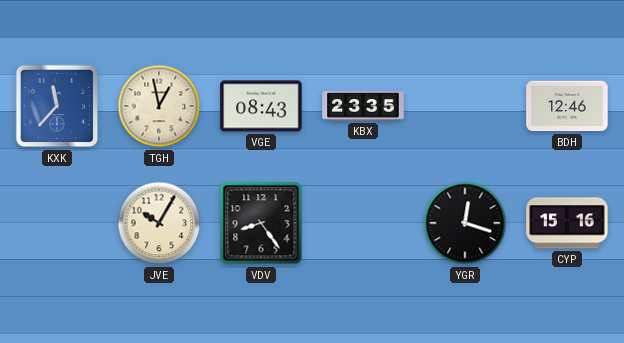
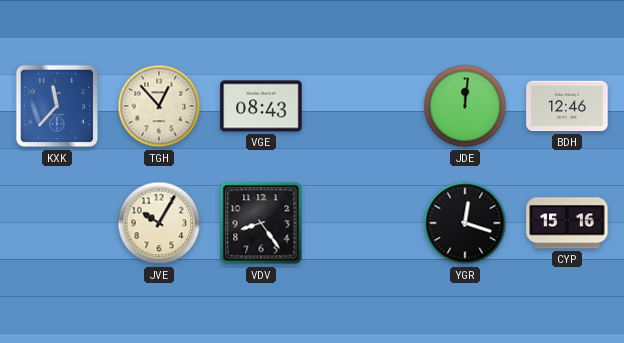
TGH: 12:58 -> 12:53
KBX: 23:35 -> none
JDE: none -> 12:01
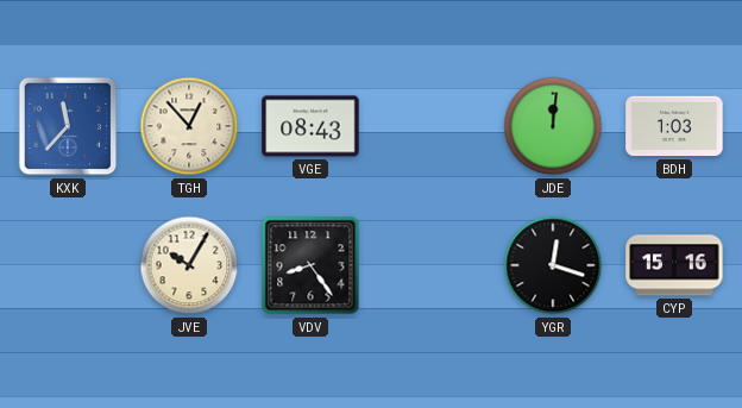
BDH: 12:46 -> 1:03
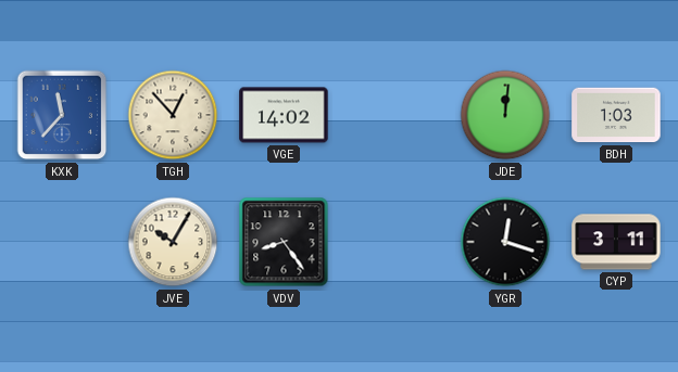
VGE: 08:43 -> 14:02
CYP: 15:16 -> 3:11
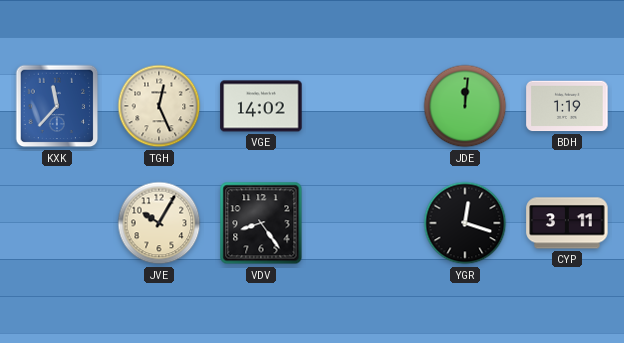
TGH: 12:53 -> 12:26
BDH: 1:03 -> 1:19
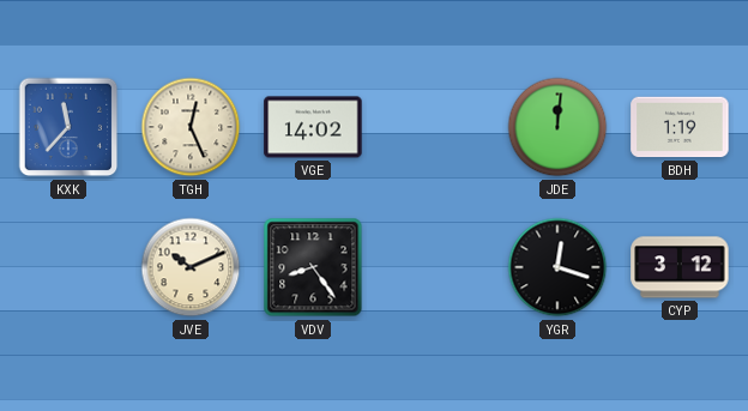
JVE: 10:05 -> 10:11
CYP: 3:11 -> 3:12
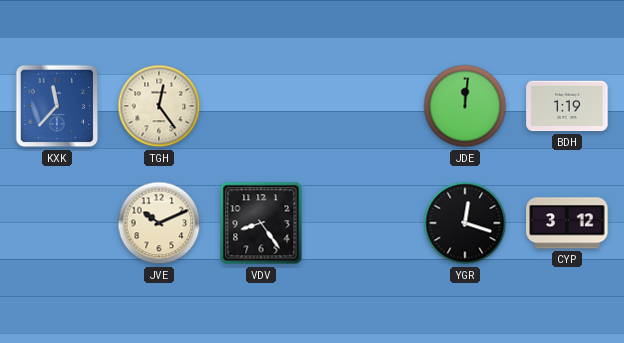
TGH: 12:26 -> 12:24
VGE: 14:02 -> none
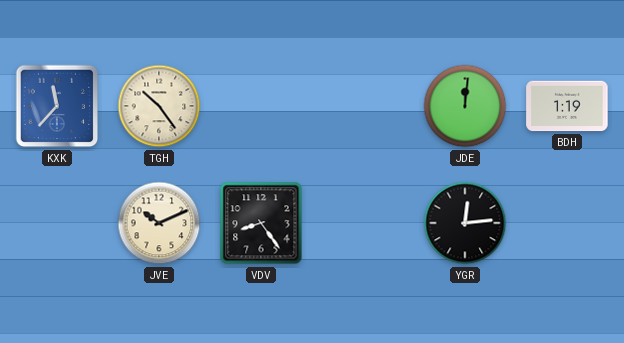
TGH: 12:24 -> 10:24
YGR: 12:18 -> 12:14
CYP: 3:12 -> none
